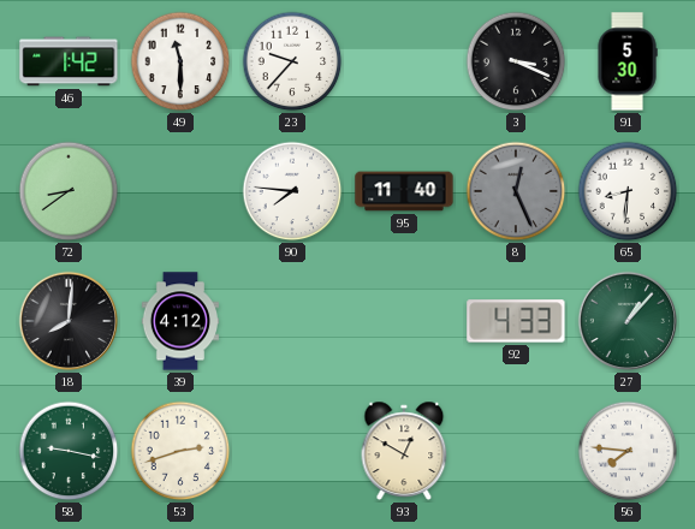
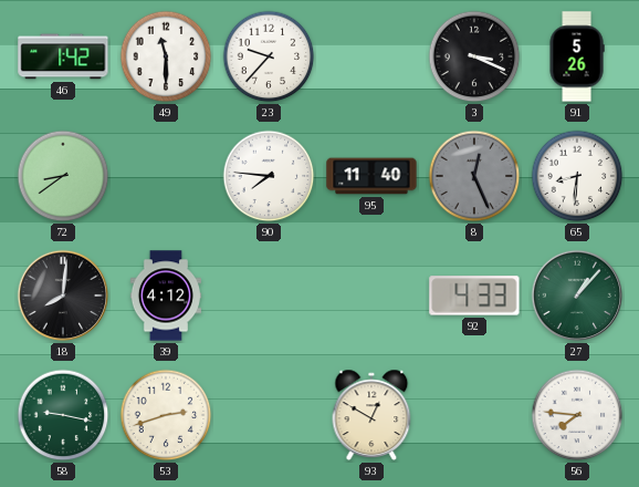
91: 5:30 -> 5:26
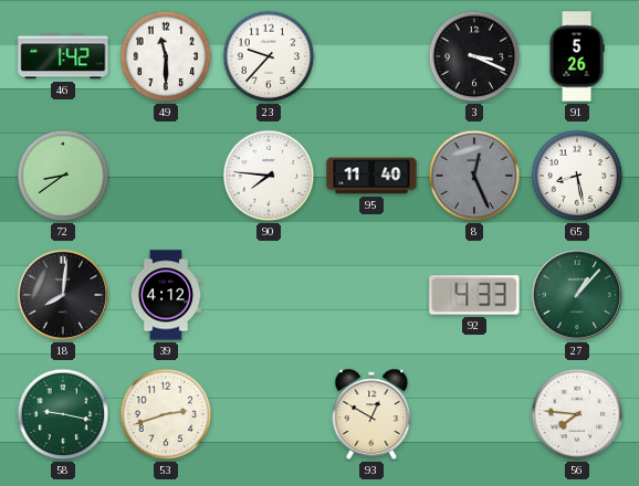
65: 8:31 -> 8:28
